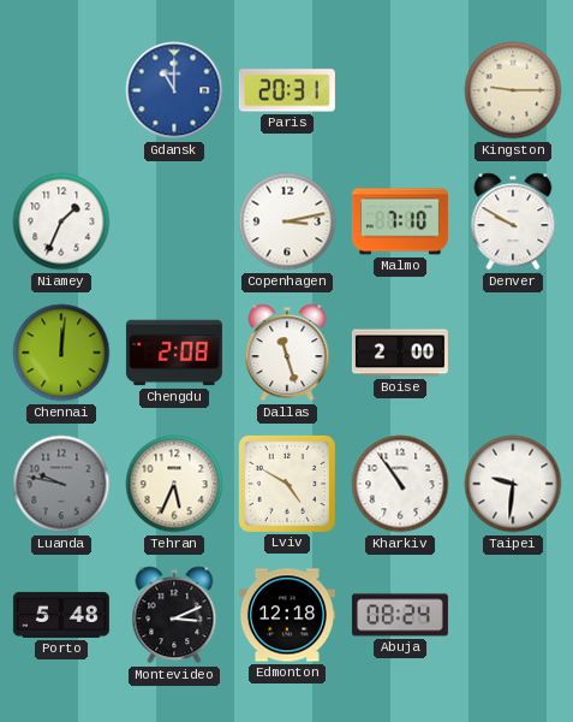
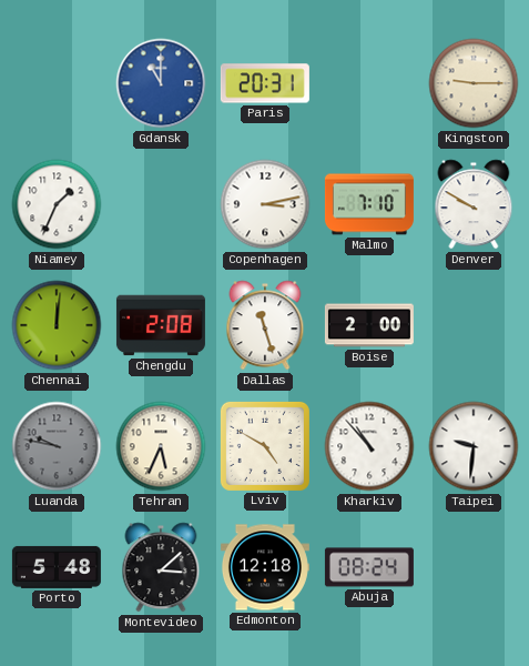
Kharkiv: 10:54 -> 10:53
Montevideo: 3:11 -> 3:08
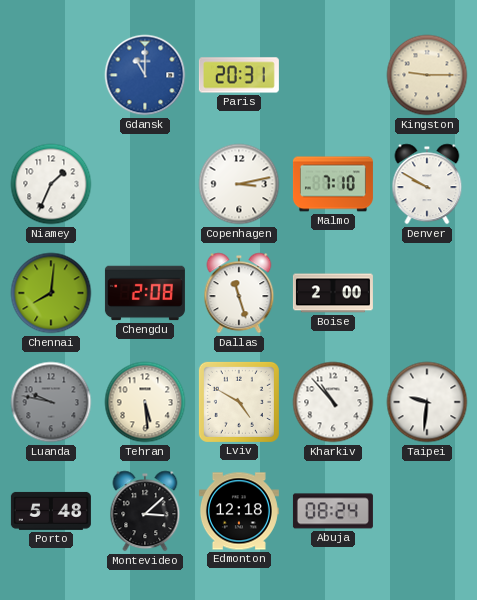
Chennai: 12:01 -> 8:01
Tehran: 5:34 -> 5:29
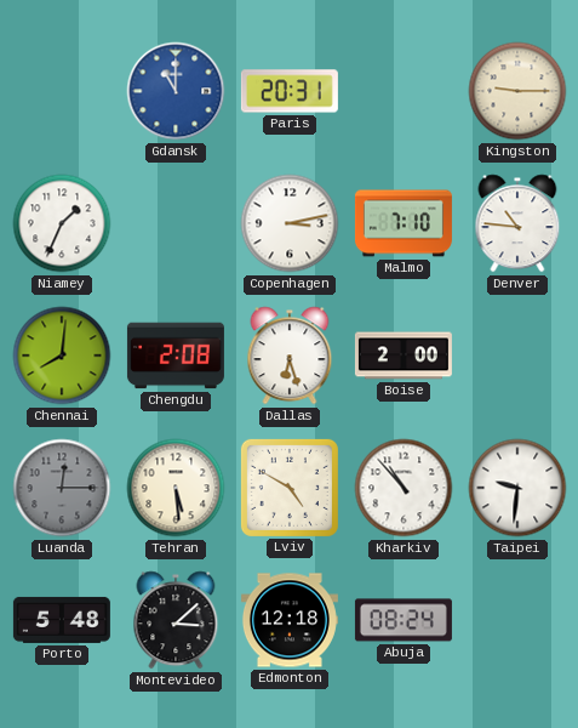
Denver: 9:50 -> 10:46
Dallas: 11:27 -> 6:27
Luanda: 9:47 -> 12:15
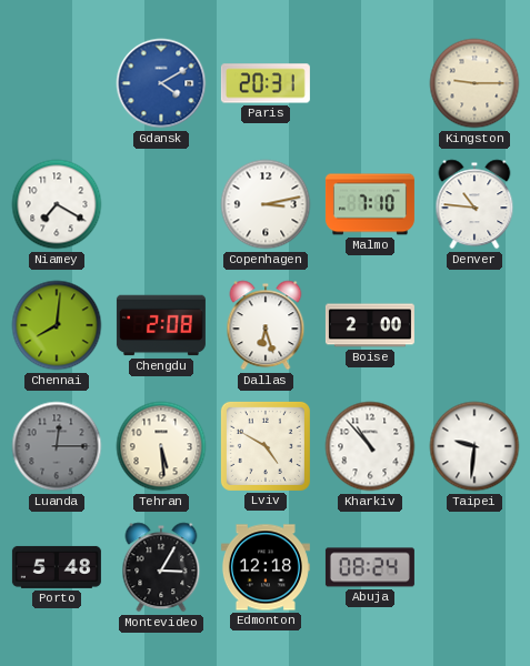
Gdansk: 11:00 -> 4:10
Niamey: 1:34 -> 7:20
Montevideo: 3:08 -> 3:05
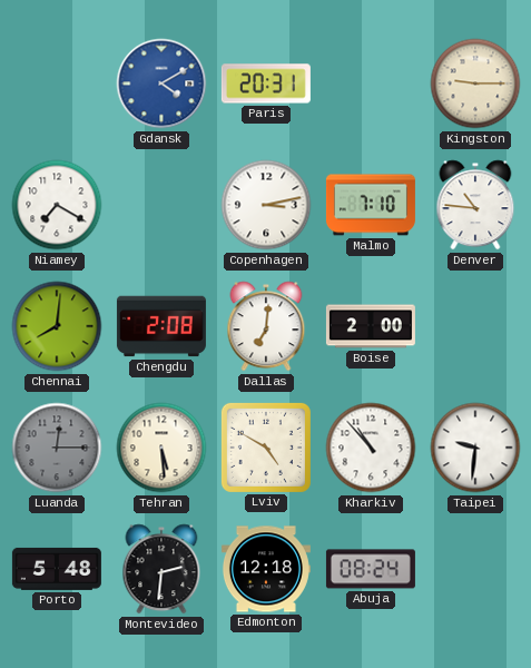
Dallas: 6:27 -> 7:01
Montevideo: 3:05 -> 2:31
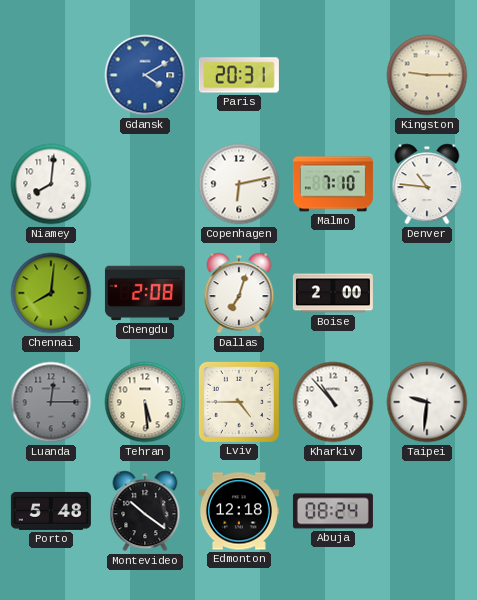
Niamey: 7:20 -> 8:01
Copenhagen: 3:13 -> 6:13
Dallas: 7:01 -> 7:03
Lviv: 4:50 -> 4:45
Montevideo: 2:31 -> 10:21
